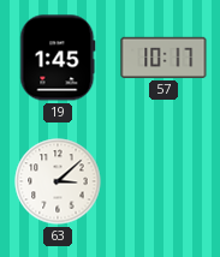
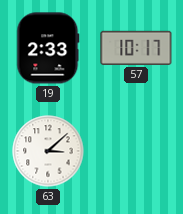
19: 1:45 -> 2:33
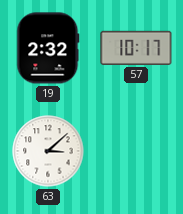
19: 2:33 -> 2:32
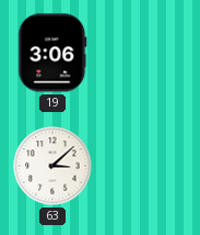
19: 2:32 -> 3:06
57: 10:17 -> none
